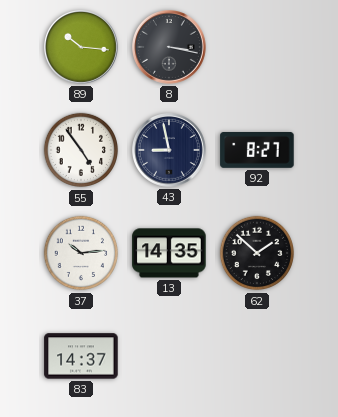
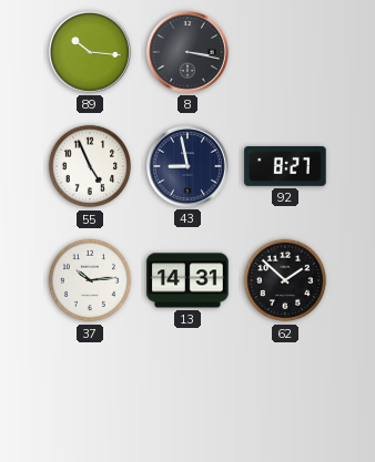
55: 4:54 -> 4:56
13: 14:35 -> 14:31
83: 14:37 -> none
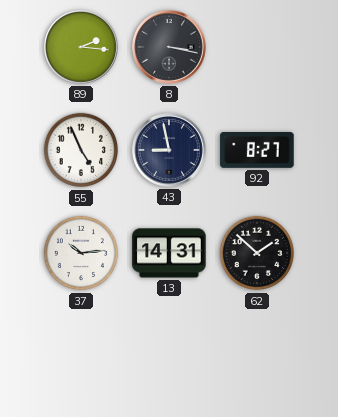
89: 10:16 -> 2:16
